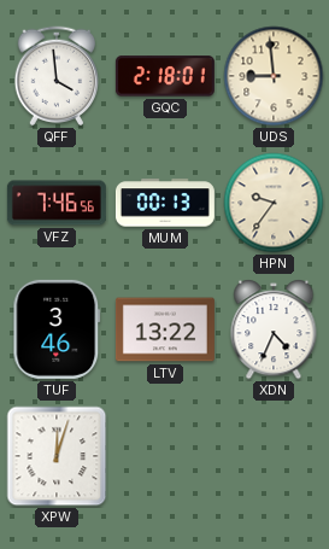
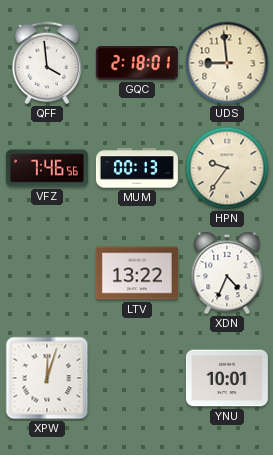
TUF: 3:46 -> none
YNU: none -> 10:01
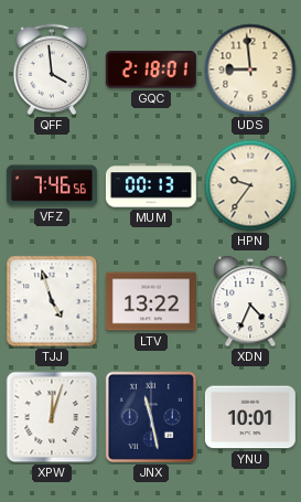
TJJ: none -> 4:57
JNX: none -> 11:28
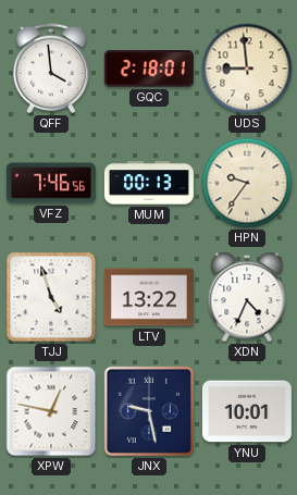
XPW: 12:03 -> 12:47
JNX: 11:28 -> 9:28
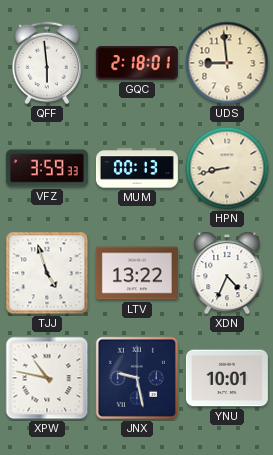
QFF: 3:59 -> 5:59
VFZ: 7:46 -> 3:59
HPN: 9:36 -> 8:43
XPW: 12:47 -> 10:47
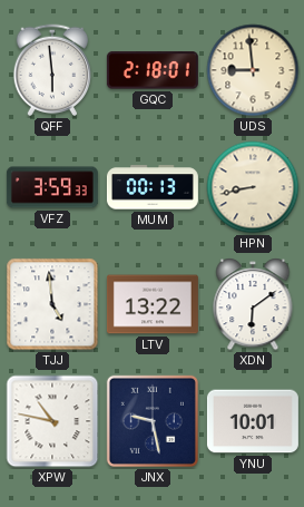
TJJ: 4:57 -> 4:59
XDN: 4:34 -> 6:09
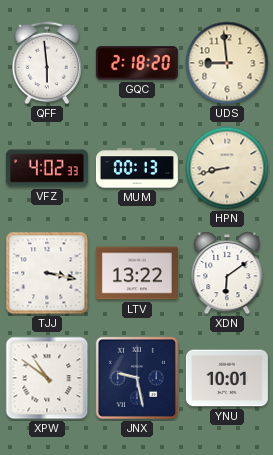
GQC: 2:18:01 -> 2:18:20
VFZ: 3:59 -> 4:02
TJJ: 4:59 -> 3:17
XPW: 10:47 -> 10:51
